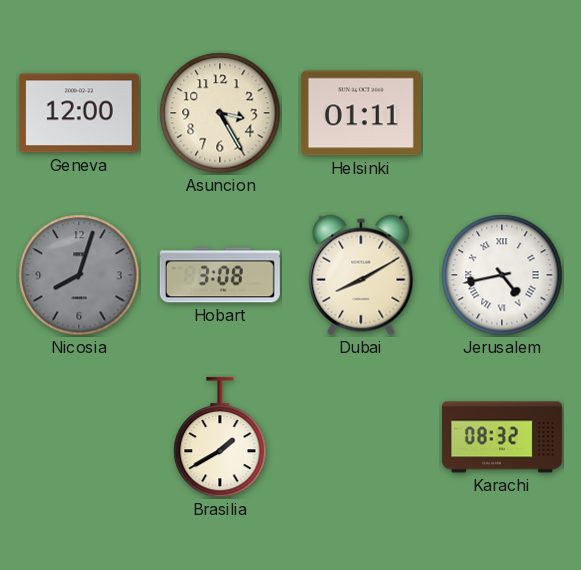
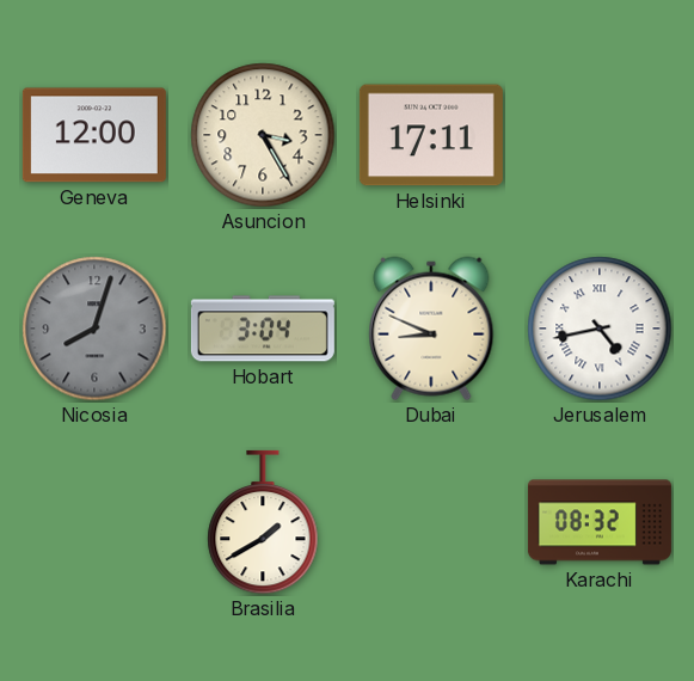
Helsinki: 01:11 -> 17:11
Hobart: 3:08 -> 3:04
Dubai: 8:10 -> 8:49
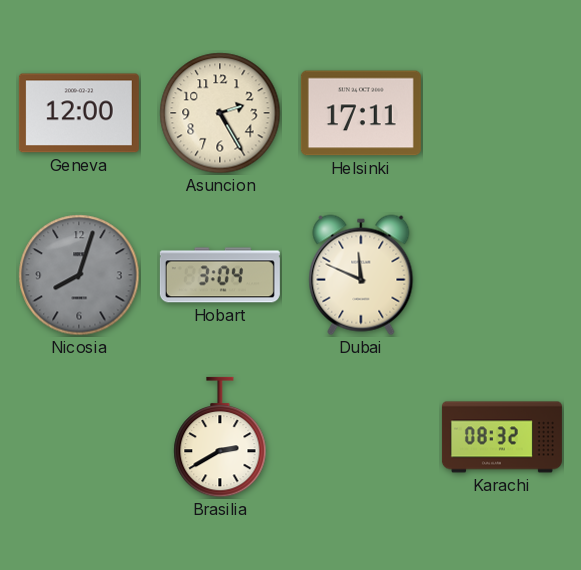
Asuncion: 3:25 -> 2:25
Dubai: 8:49 -> 11:49
Jerusalem: 4:43 -> none
Brasilia: 1:40 -> 2:40
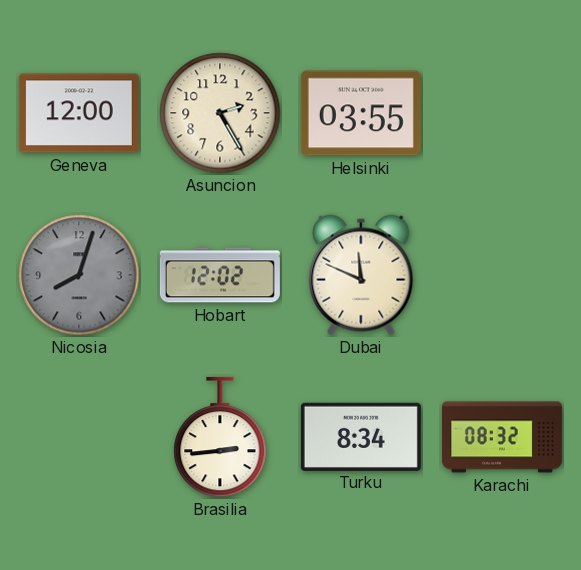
Helsinki: 17:11 -> 03:55
Hobart: 3:04 -> 12:02
Brasilia: 2:40 -> 2:44
Turku: none -> 8:34
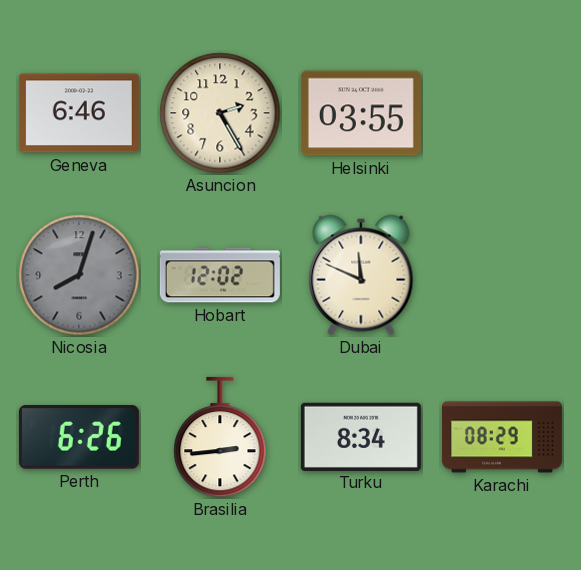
Geneva: 12:00 -> 6:46
Perth: none -> 6:26
Karachi: 08:32 -> 08:29
